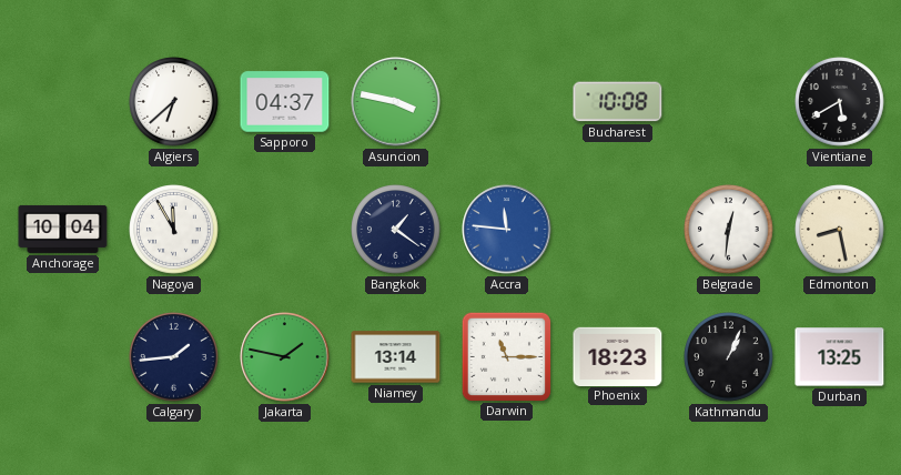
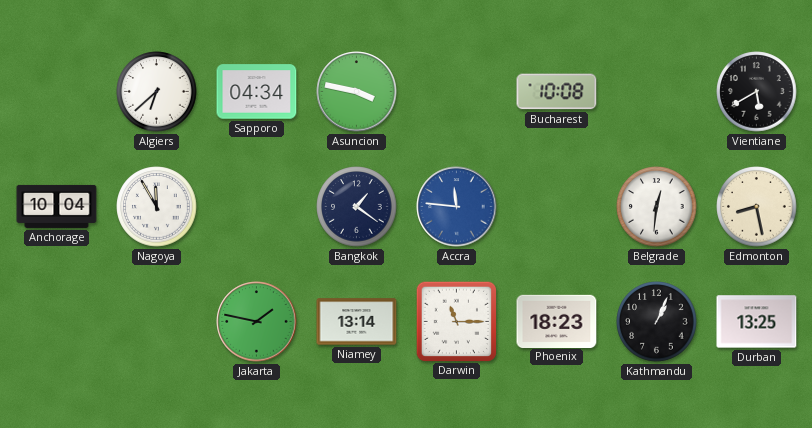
Sapporo: 04:37 -> 04:34
Calgary: 1:44 -> none
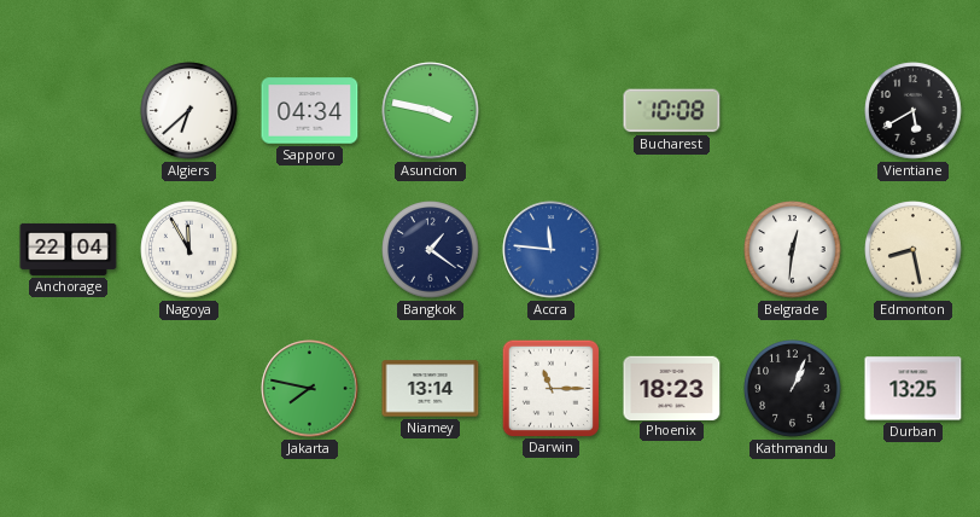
Anchorage: 10:04 -> 22:04
Jakarta: 1:47 -> 7:47
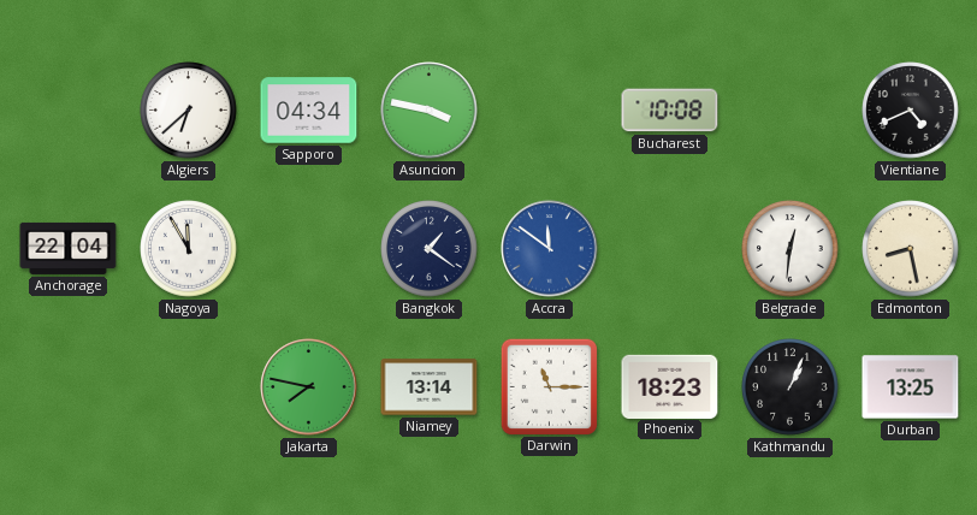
Vientiane: 5:40 -> 4:41
Accra: 11:46 -> 11:51
